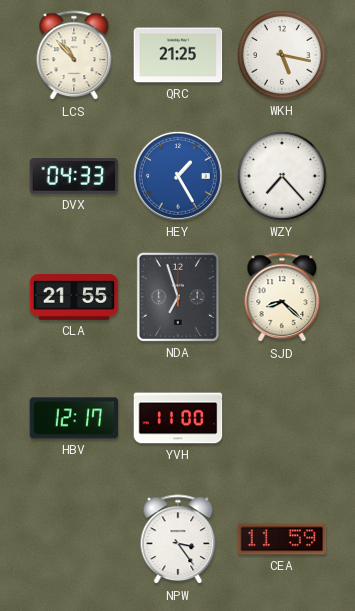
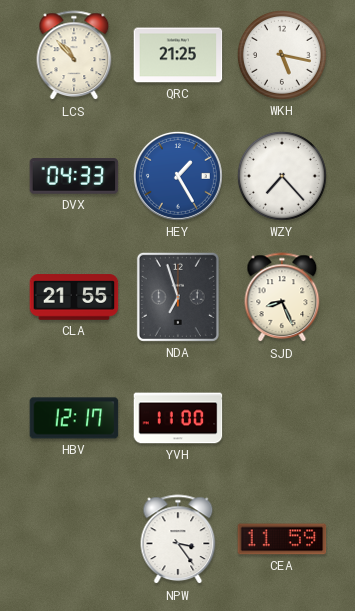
SJD: 8:22 -> 8:26
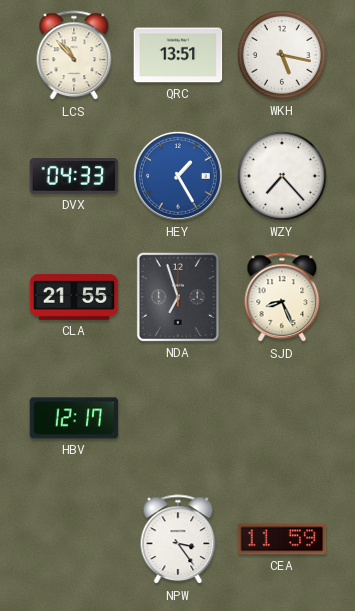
QRC: 21:25 -> 13:51
YVH: 11:00 -> none
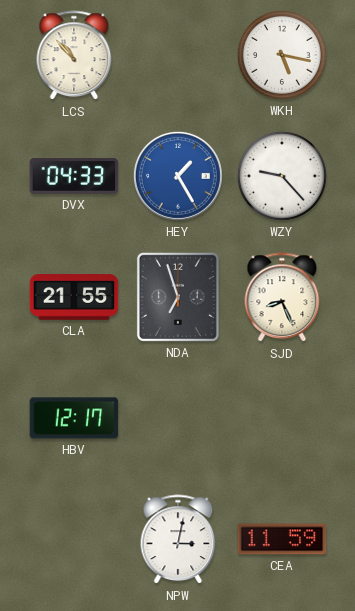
QRC: 13:51 -> none
WZY: 7:23 -> 9:23
NPW: 3:24 -> 3:02
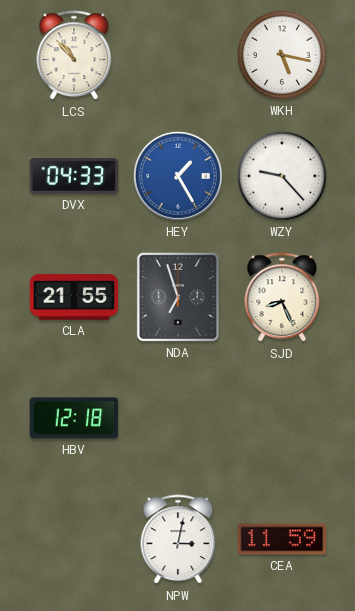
HBV: 12:17 -> 12:18
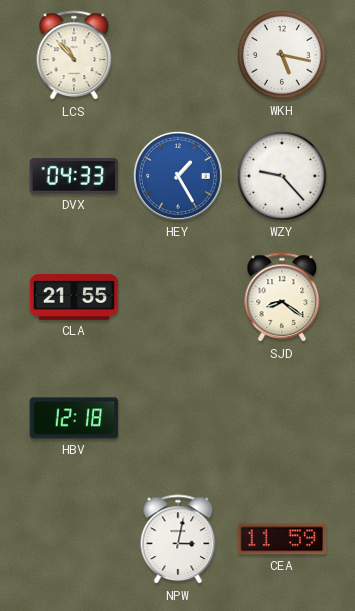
NDA: 6:57 -> none
SJD: 8:26 -> 8:21
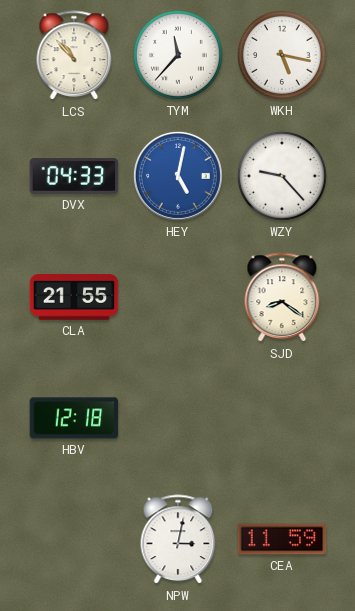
TYM: none -> 11:37
HEY: 1:25 -> 5:02
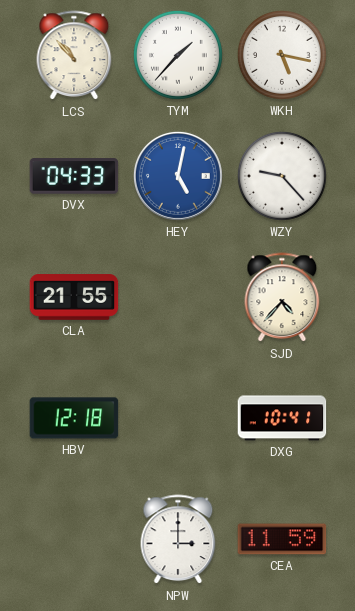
TYM: 11:37 -> 1:37
SJD: 8:21 -> 4:37
DXG: none -> 10:41
NPW: 3:02 -> 3:00
